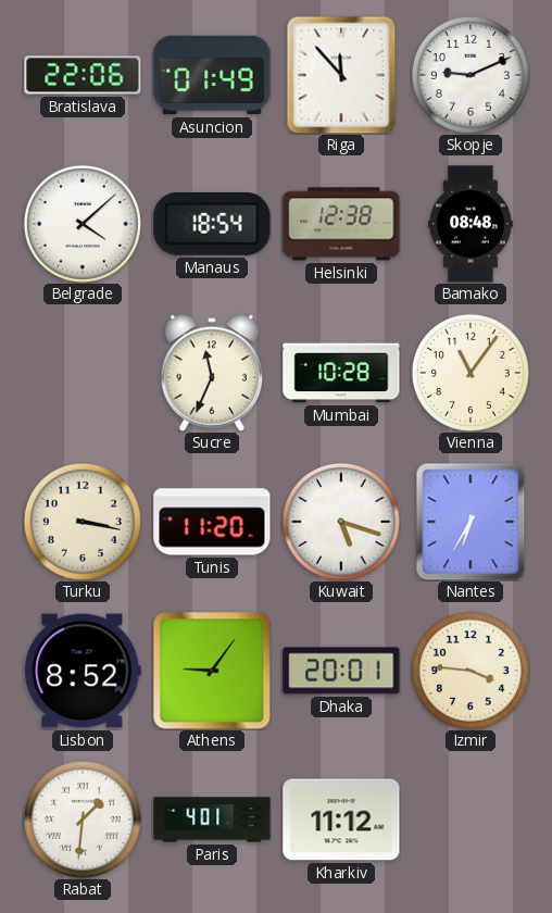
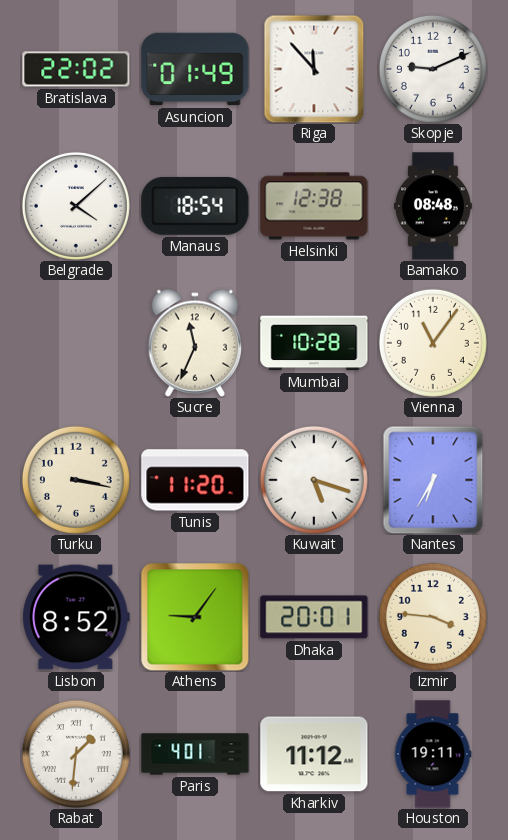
Bratislava: 22:06 -> 22:02
Houston: none -> 19:11
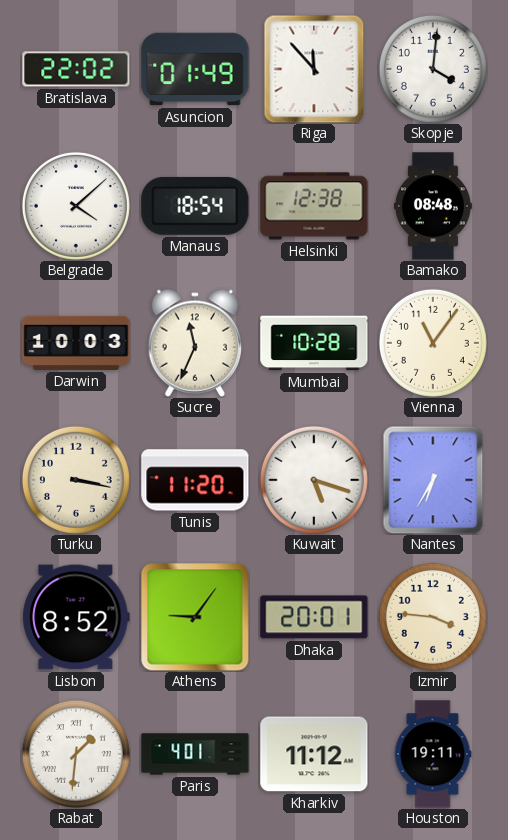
Skopje: 9:11 -> 4:01
Darwin: none -> 10:03
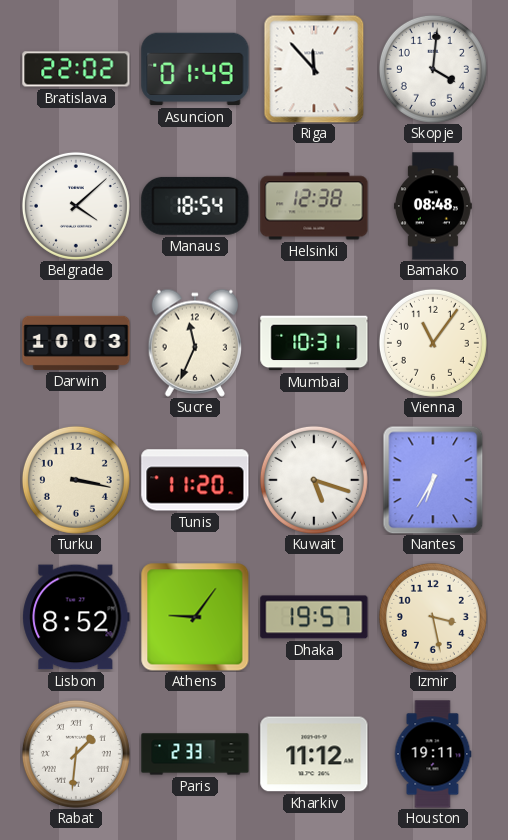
Mumbai: 10:28 -> 10:31
Dhaka: 20:01 -> 19:57
Izmir: 3:46 -> 3:28
Paris: 4:01 -> 2:33
